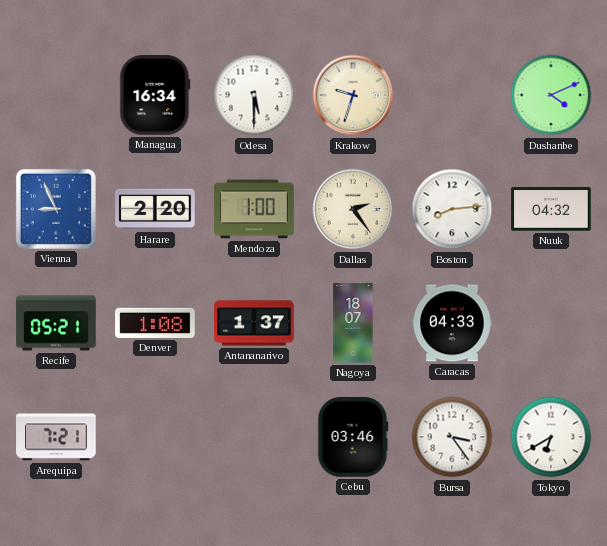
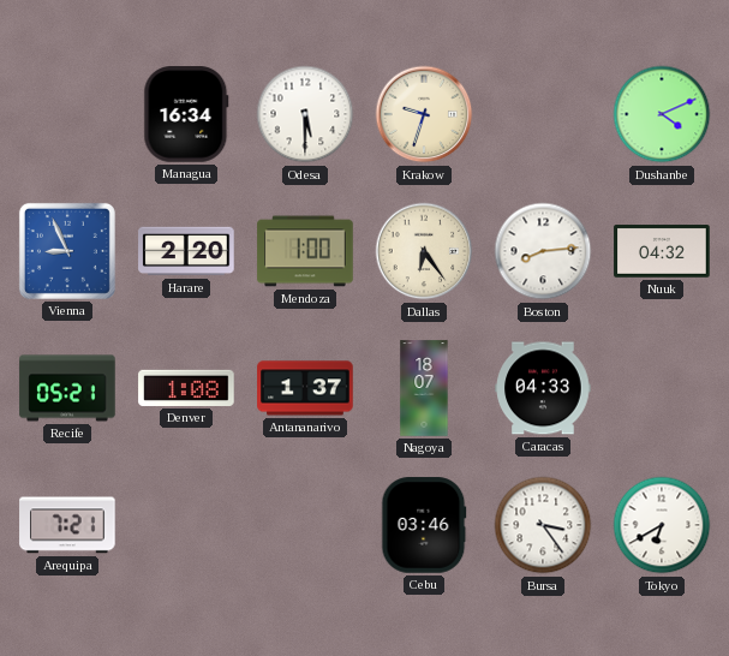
Dallas: 2:24 -> 6:24
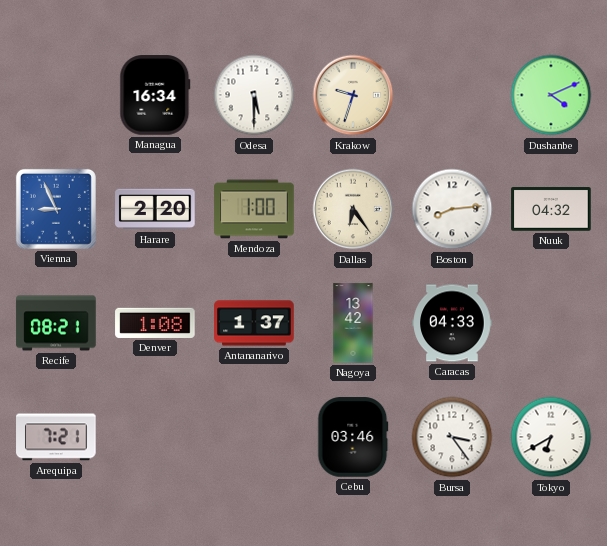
Recife: 05:21 -> 08:21
Nagoya: 18:07 -> 13:42
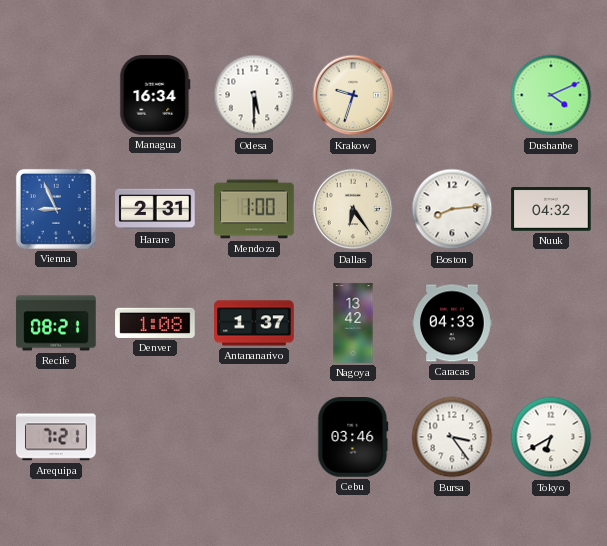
Harare: 2:20 -> 2:31
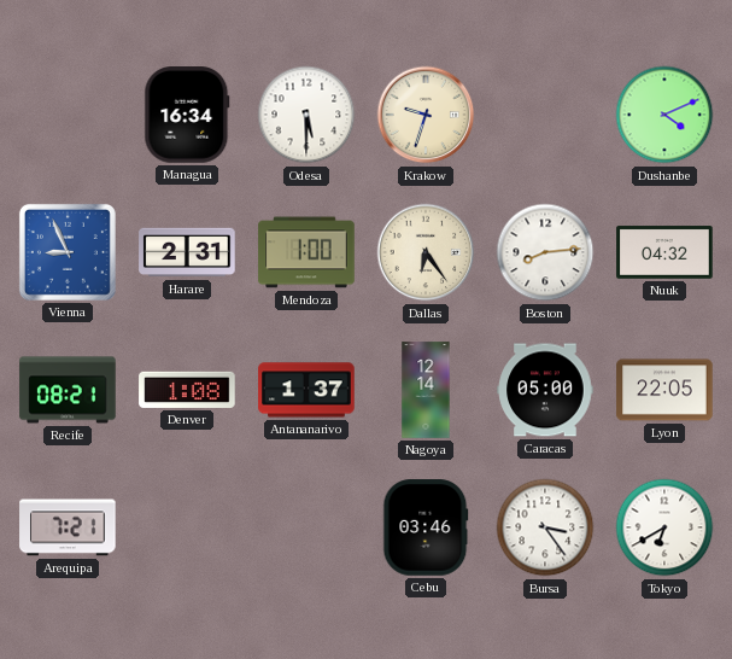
Nagoya: 13:42 -> 12:14
Caracas: 04:33 -> 05:00
Lyon: none -> 22:05
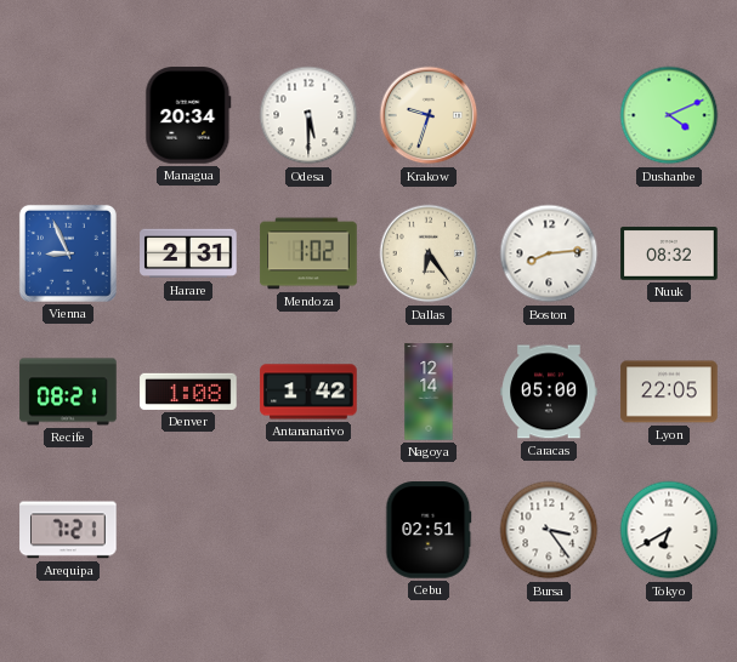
Managua: 16:34 -> 20:34
Mendoza: 1:00 -> 1:02
Nuuk: 04:32 -> 08:32
Antananarivo: 1:37 -> 1:42
Cebu: 03:46 -> 02:51
